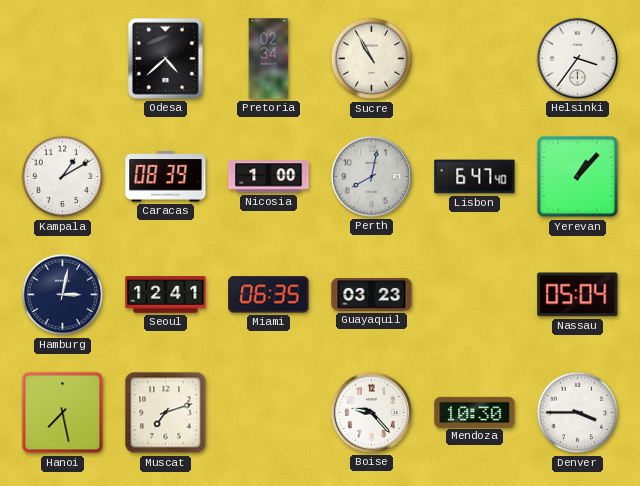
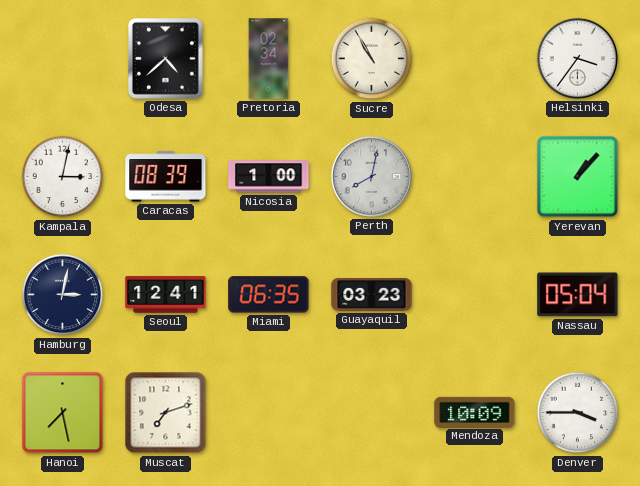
Kampala: 1:10 -> 3:02
Lisbon: 6:47 -> none
Boise: 9:23 -> none
Mendoza: 10:30 -> 10:09
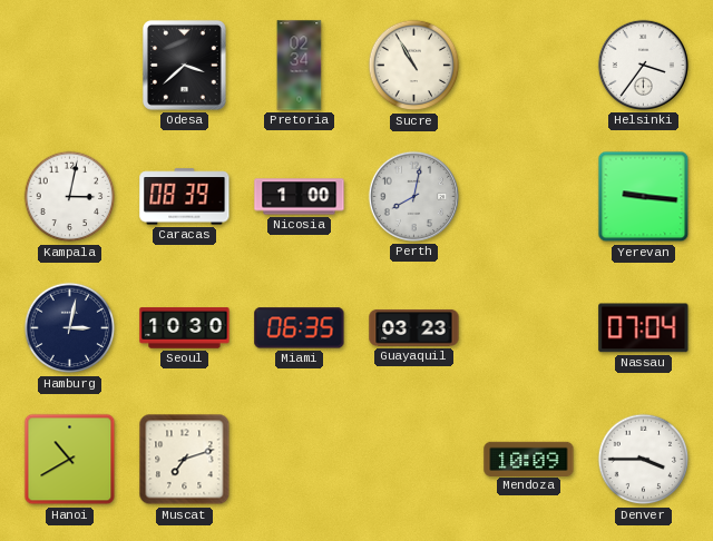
Odesa: 4:38 -> 3:38
Yerevan: 1:07 -> 9:16
Seoul: 12:41 -> 10:30
Nassau: 05:04 -> 07:04
Hanoi: 7:28 -> 10:40
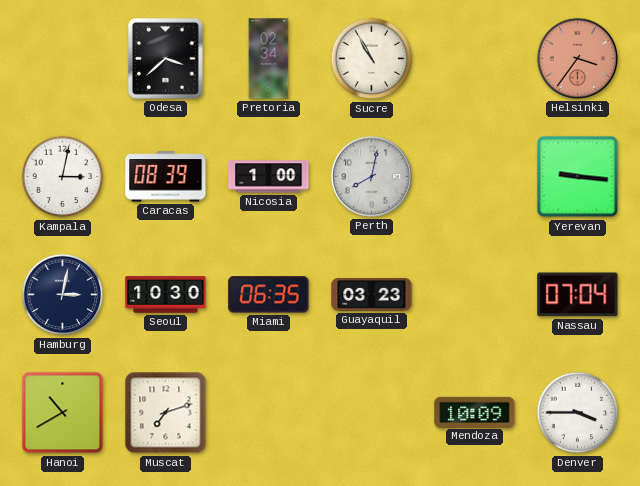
Helsinki dial: white -> salmon
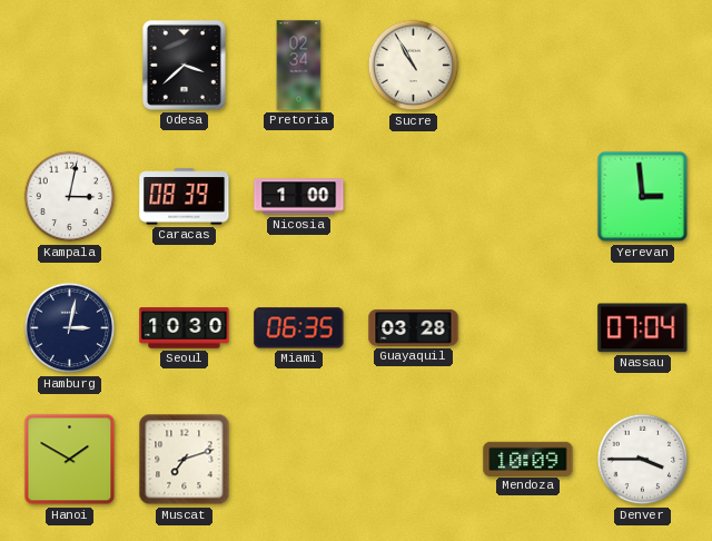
Helsinki: 3:36 -> none
Perth: 8:02 -> none
Yerevan: 9:16 -> 2:59
Guayaquil: 03:23 -> 03:28
Hanoi: 10:40 -> 1:50
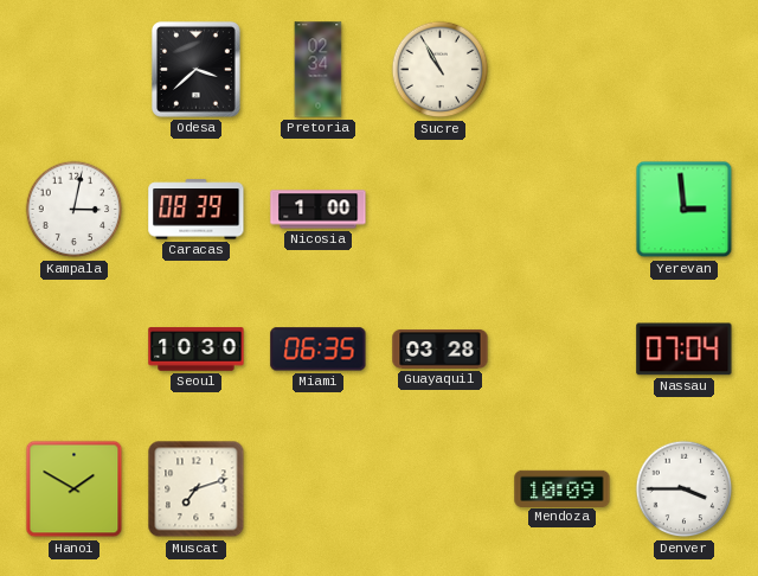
Hamburg: 3:02 -> none
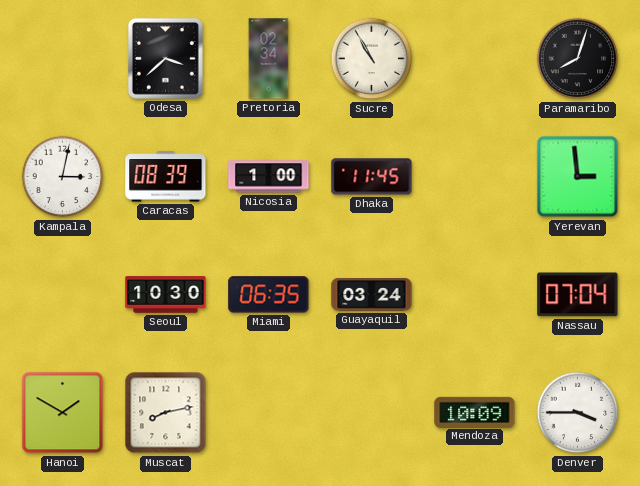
Paramaribo: none -> 8:03
Dhaka: none -> 11:45
Guayaquil: 03:28 -> 03:24
Muscat: 7:12 -> 8:13
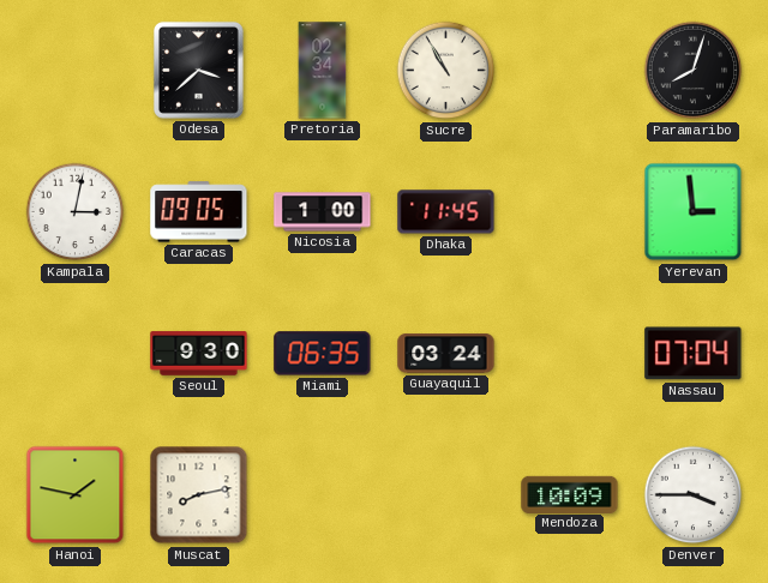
Caracas: 08:39 -> 09:05
Seoul: 10:30 -> 9:30
Hanoi: 1:50 -> 1:47
